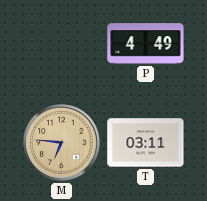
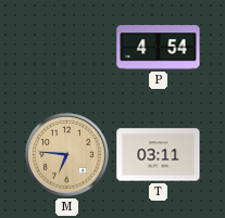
P: 4:49 -> 4:54
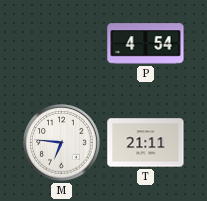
M dial: champagne -> white
T: 03:11 -> 21:11
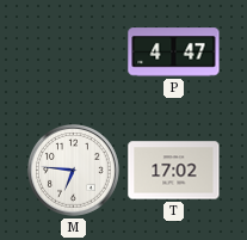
P: 4:54 -> 4:47
T: 21:11 -> 17:02
